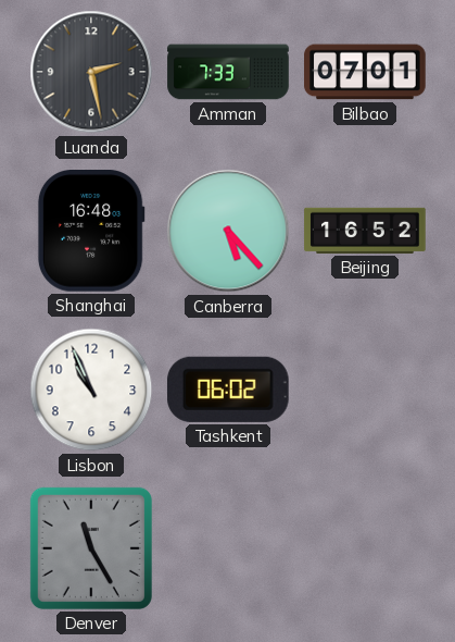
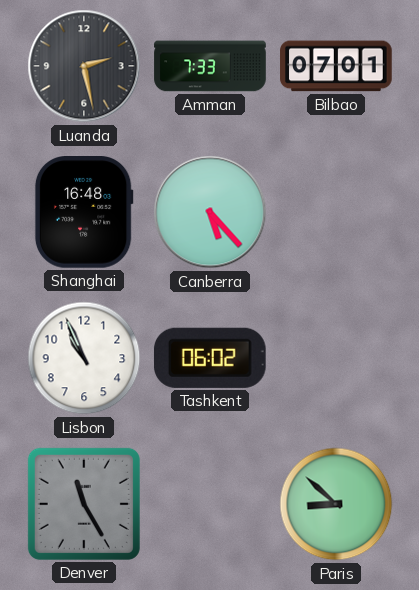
Beijing: 16:52 -> none
Paris: none -> 8:52
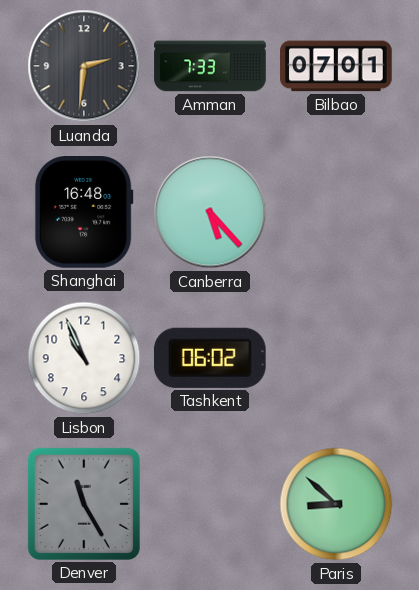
Luanda: 2:28 -> 2:31
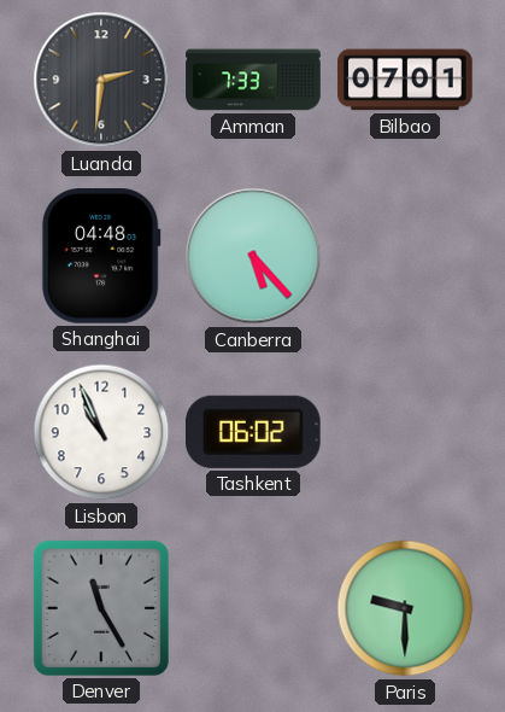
Shanghai: 16:48 -> 04:48
Paris: 8:52 -> 9:30
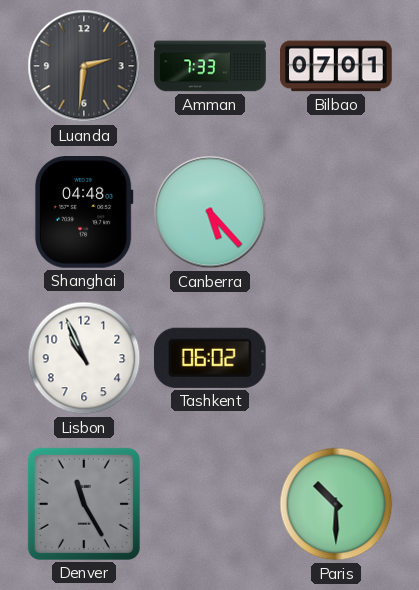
Paris: 9:30 -> 10:30
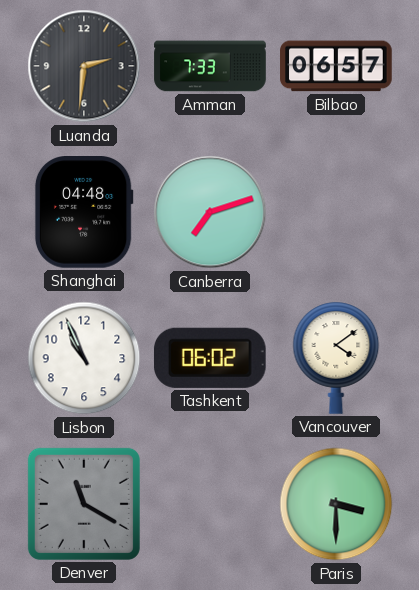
Bilbao: 07:01 -> 06:57
Canberra: 5:23 -> 7:12
Vancouver: none -> 4:09
Denver: 11:25 -> 11:20
Paris: 10:30 -> 3:30
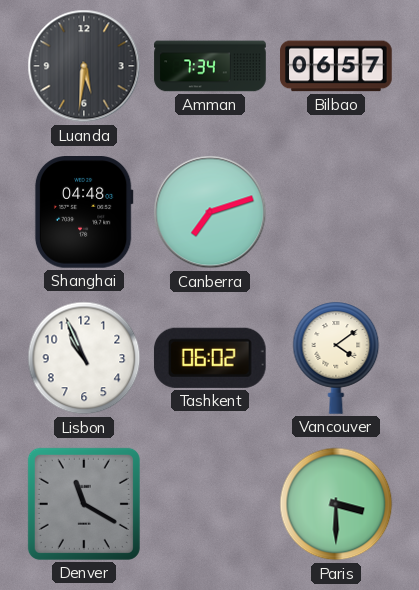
Luanda: 2:31 -> 5:31
Amman: 7:33 -> 7:34
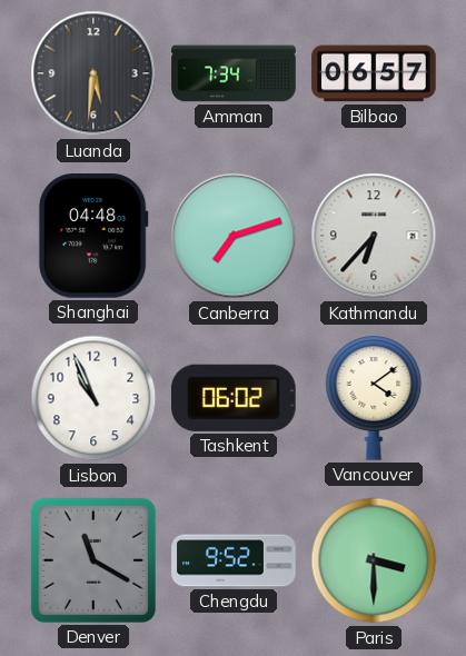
Kathmandu: none -> 6:37
Chengdu: none -> 9:52
